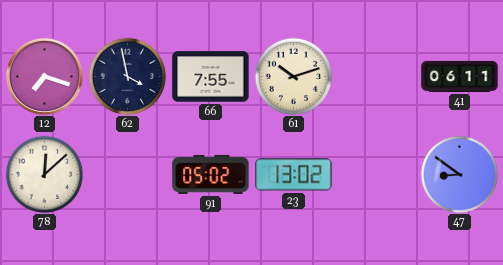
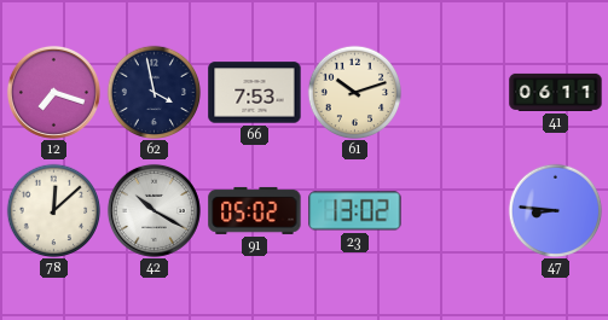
66: 7:55 -> 7:53
42: none -> 10:20
47: 8:51 -> 8:46
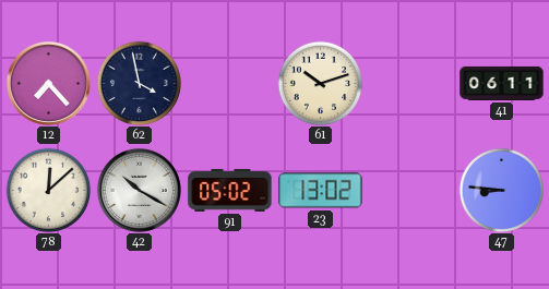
12: 7:18 -> 7:23
66: 7:53 -> none
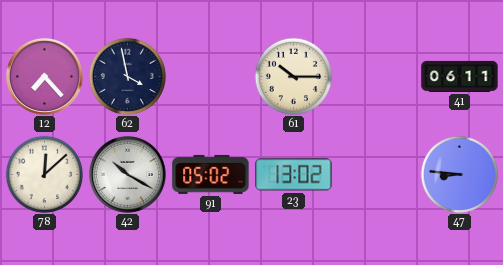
61: 10:12 -> 10:15
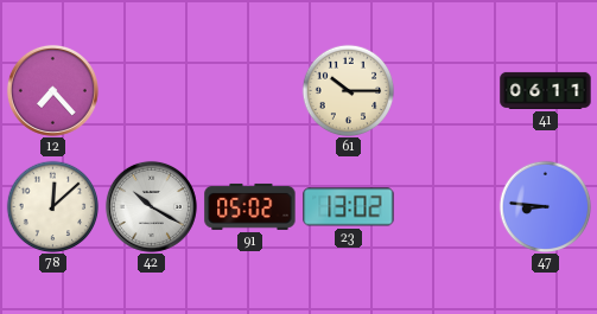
62: 3:58 -> none
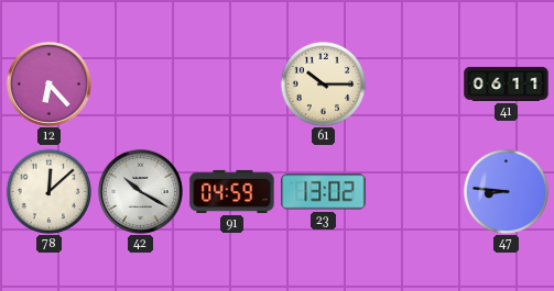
12: 7:23 -> 6:23
91: 05:02 -> 04:59
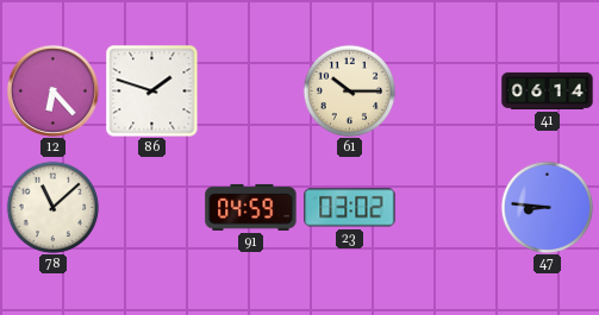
86: none -> 1:48
41: 06:11 -> 06:14
78: 12:08 -> 11:08
42: 10:20 -> none
23: 13:02 -> 03:02
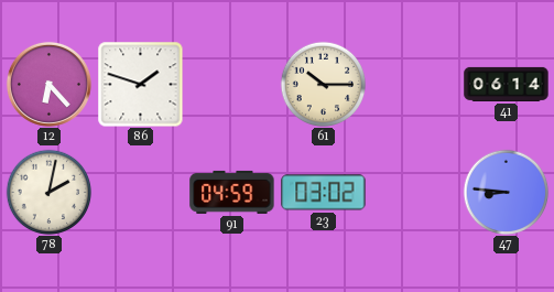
78: 11:08 -> 2:02
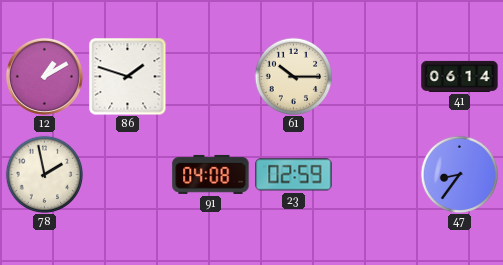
12: 6:23 -> 1:10
78: 2:02 -> 1:58
91: 04:59 -> 04:08
23: 03:02 -> 02:59
47: 8:46 -> 8:36
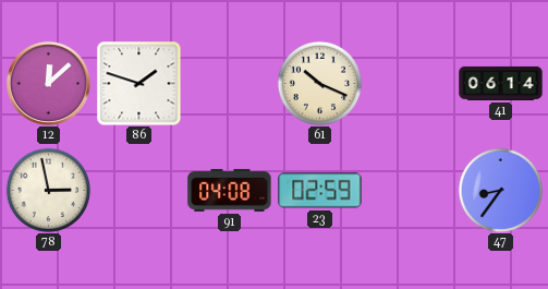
12: 1:10 -> 12:08
61: 10:15 -> 10:19
78: 1:58 -> 2:58
